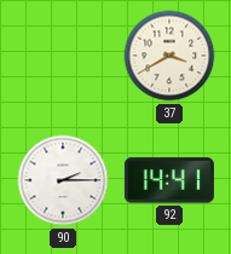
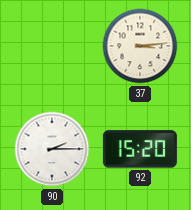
37: 3:40 -> 3:14
92: 14:41 -> 15:20
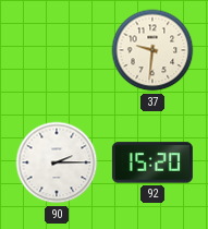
37: 3:14 -> 9:31
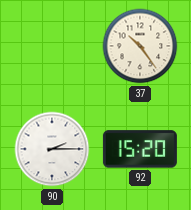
37: 9:31 -> 10:24
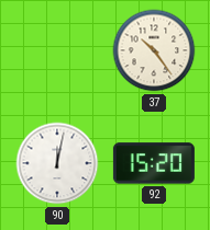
90: 2:15 -> 12:02
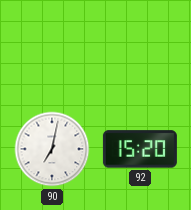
37: 10:24 -> none
90: 12:02 -> 7:02
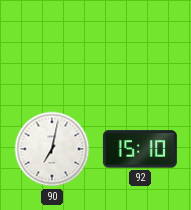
92: 15:20 -> 15:10
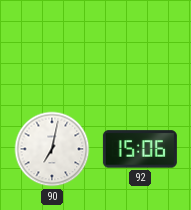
92: 15:10 -> 15:06
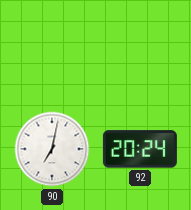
92: 15:06 -> 20:24
